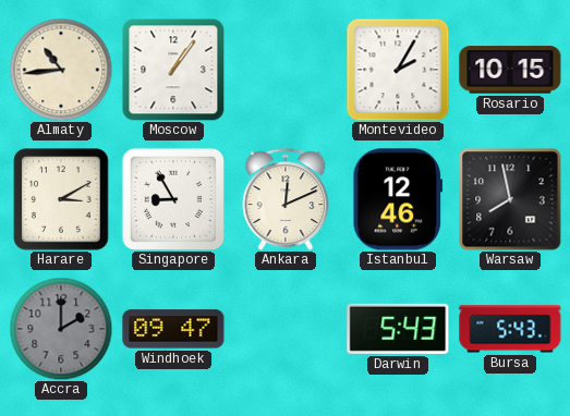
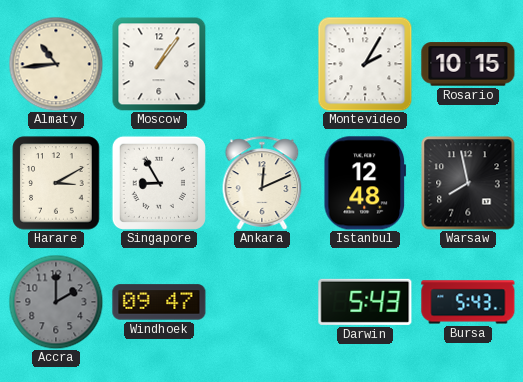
Istanbul: 12:46 -> 12:48
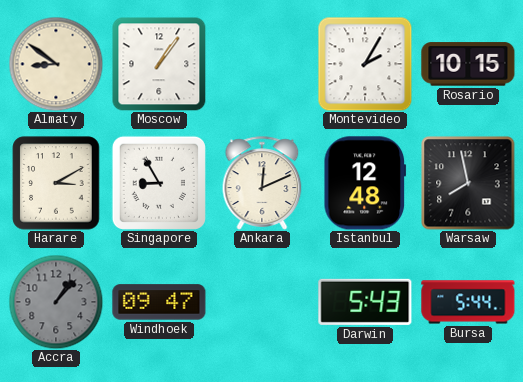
Almaty: 10:44 -> 8:51
Accra: 2:00 -> 1:07
Bursa: 5:43 -> 5:44
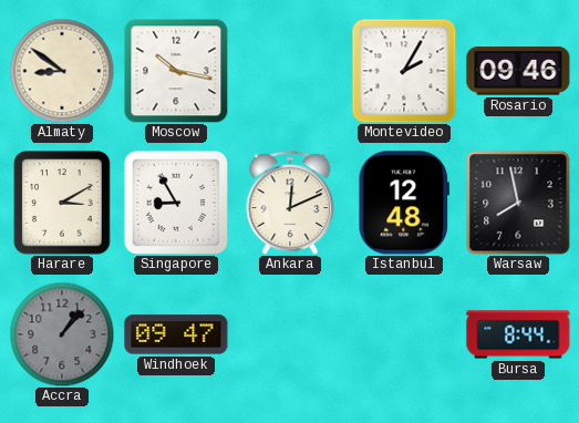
Moscow: 1:06 -> 10:17
Rosario: 10:15 -> 09:46
Darwin: 5:43 -> none
Bursa: 5:44 -> 8:44
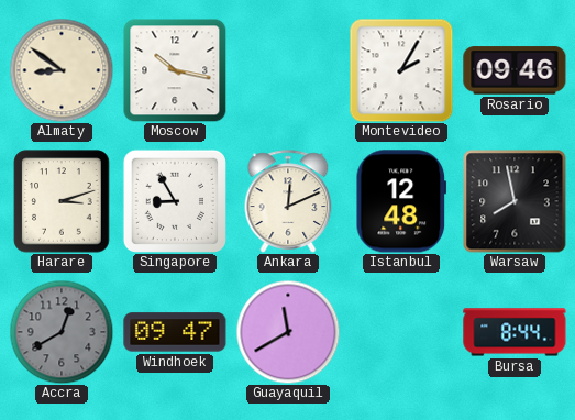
Harare: 3:10 -> 3:12
Accra: 1:07 -> 12:40
Guayaquil: none -> 11:40
